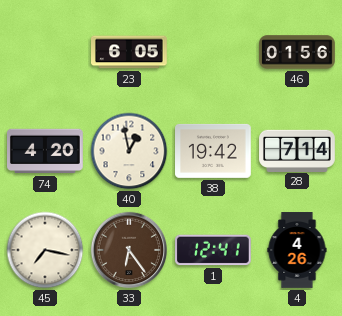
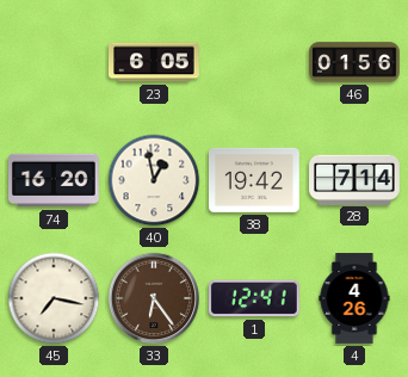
74: 4:20 -> 16:20
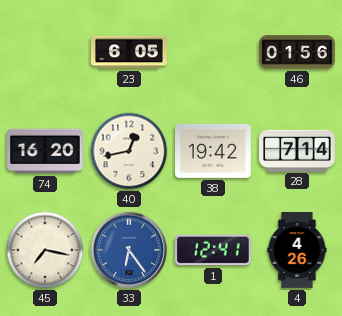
40: 12:58 -> 12:43
33 dial: brown -> blue
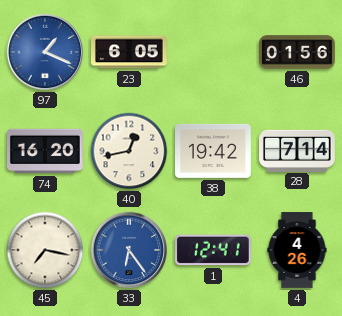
97: none -> 1:19
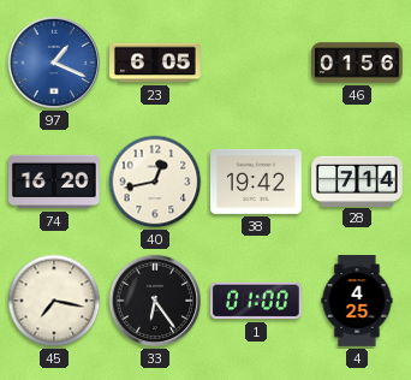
33 dial: blue -> black
1: 12:41 -> 01:00
4: 4:26 -> 4:25
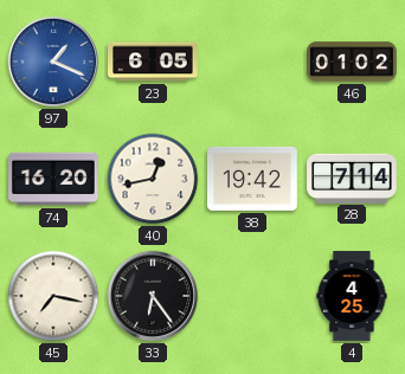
46: 01:56 -> 01:02
1: 01:00 -> none
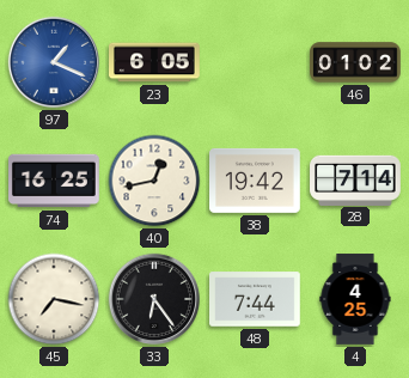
74: 16:20 -> 16:25
48: none -> 7:44
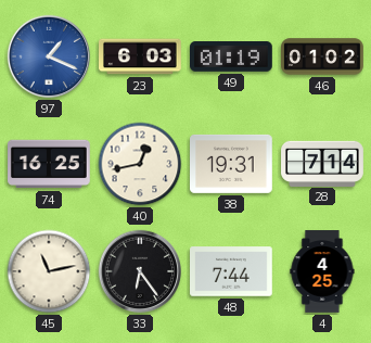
23: 6:05 -> 6:03
49: none -> 01:19
38: 19:42 -> 19:31
45: 7:17 -> 11:13
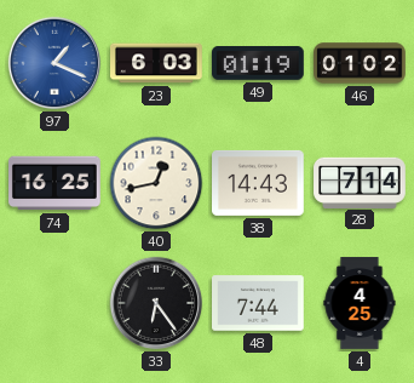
38: 19:31 -> 14:43
45: 11:13 -> none
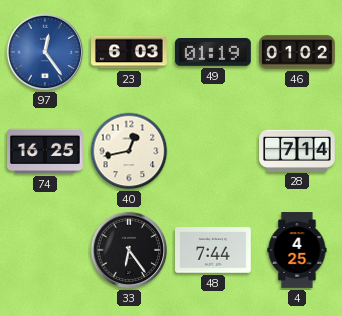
97: 1:19 -> 12:24
38: 14:43 -> none
